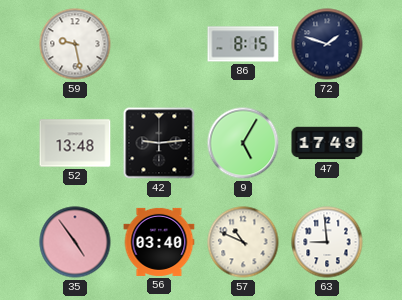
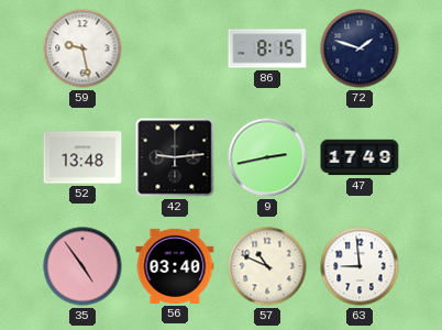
9: 5:05 -> 2:43
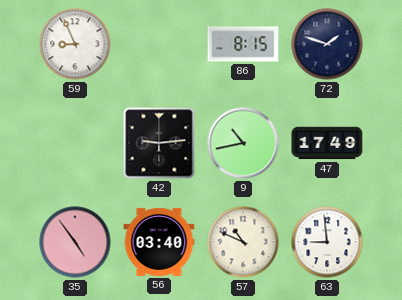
59: 9:28 -> 8:56
52: 13:48 -> none
9: 2:43 -> 10:43
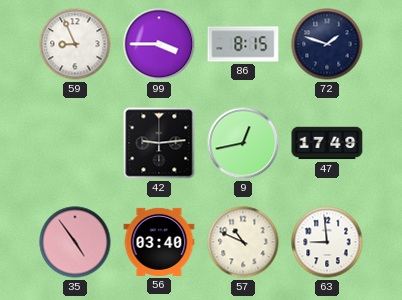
99: none -> 3:45
9: 10:43 -> 12:43
